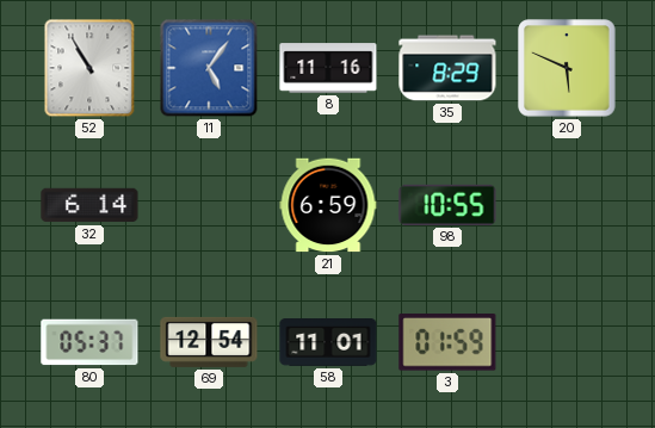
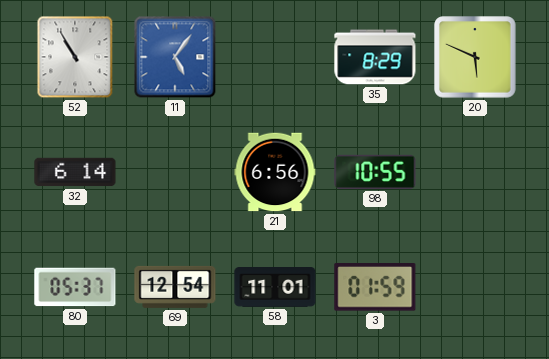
8: 11:16 -> none
21: 6:59 -> 6:56
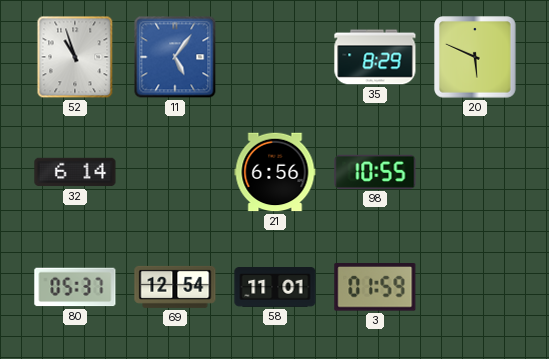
52: 10:55 -> 10:57
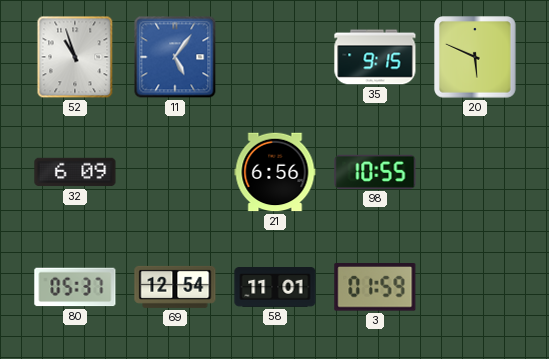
35: 8:29 -> 9:15
32: 6:14 -> 6:09
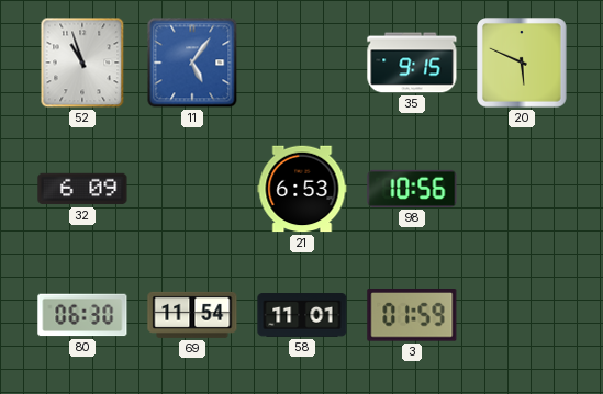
21: 6:56 -> 6:53
98: 10:55 -> 10:56
80: 05:37 -> 06:30
69: 12:54 -> 11:54
